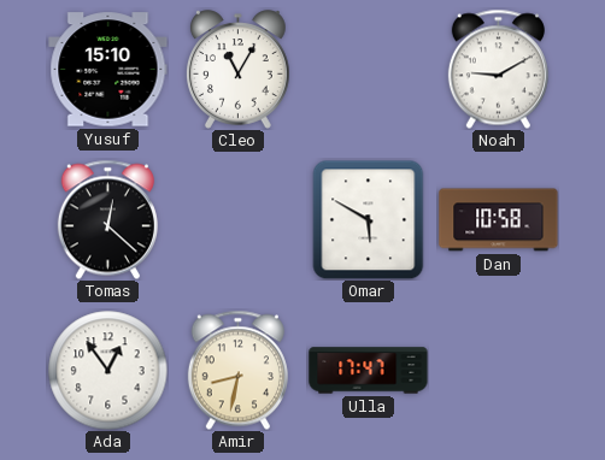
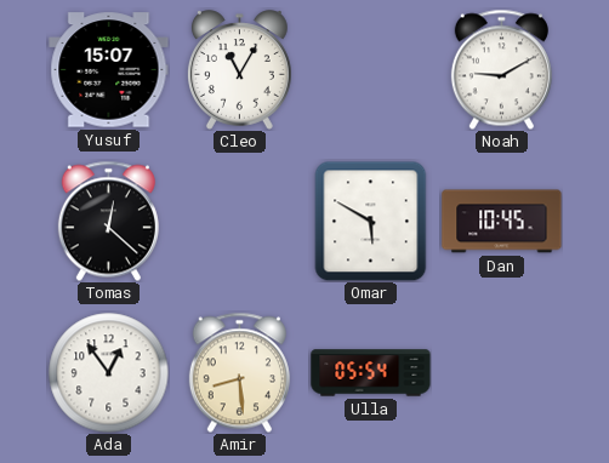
Yusuf: 15:10 -> 15:07
Dan: 10:58 -> 10:45
Amir: 8:32 -> 8:29
Ulla: 17:47 -> 05:54
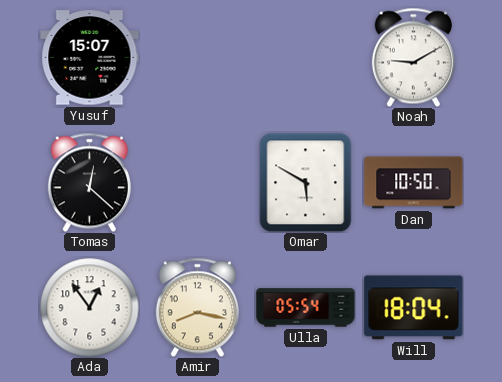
Cleo: 11:05 -> none
Dan: 10:45 -> 10:50
Amir: 8:29 -> 8:17
Will: none -> 18:04
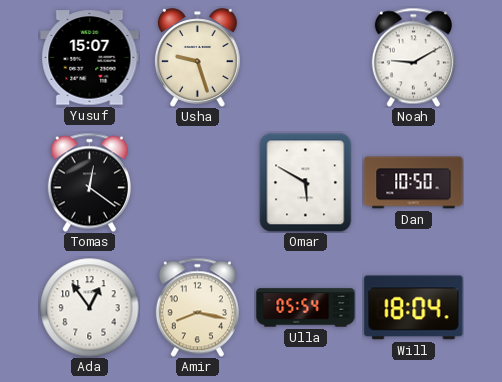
Usha: none -> 9:27
Tomas: 12:22 -> 12:21
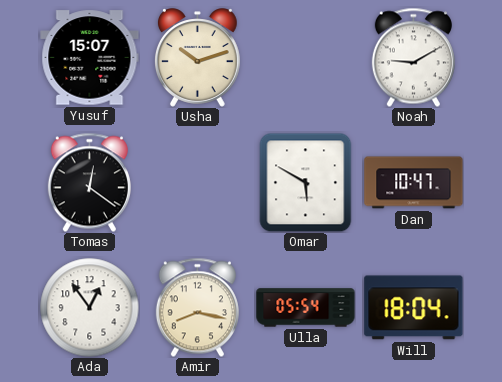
Usha: 9:27 -> 10:12
Dan: 10:50 -> 10:47
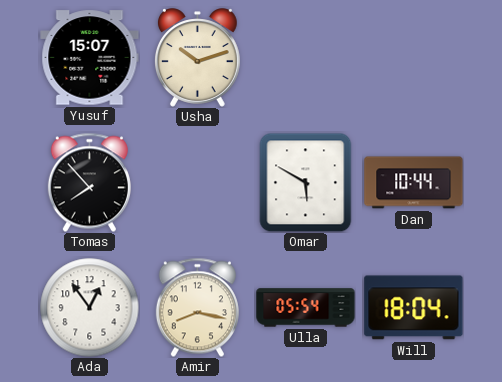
Noah: 9:10 -> none
Tomas: 12:21 -> 7:53
Dan: 10:47 -> 10:44
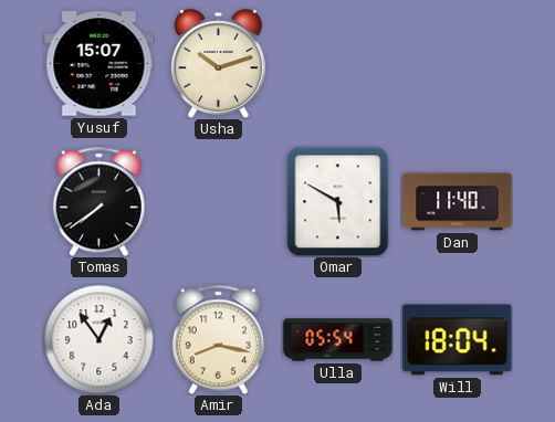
Tomas: 7:53 -> 7:39
Dan: 10:44 -> 11:40
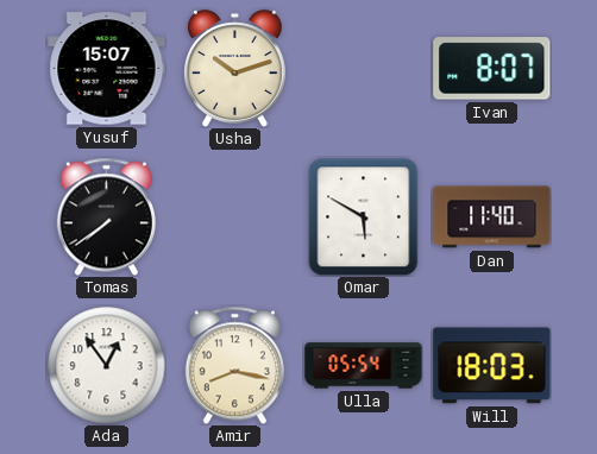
Ivan: none -> 8:07
Will: 18:04 -> 18:03
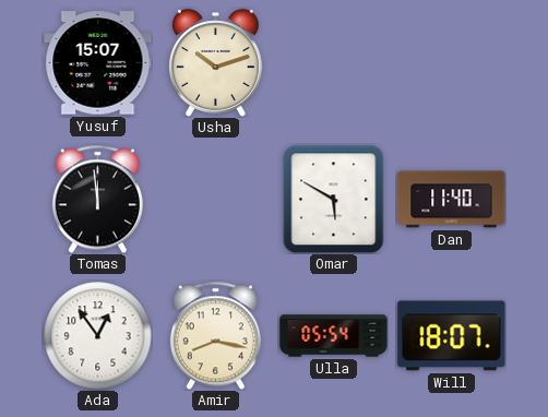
Ivan: 8:07 -> none
Tomas: 7:39 -> 11:59
Will: 18:03 -> 18:07
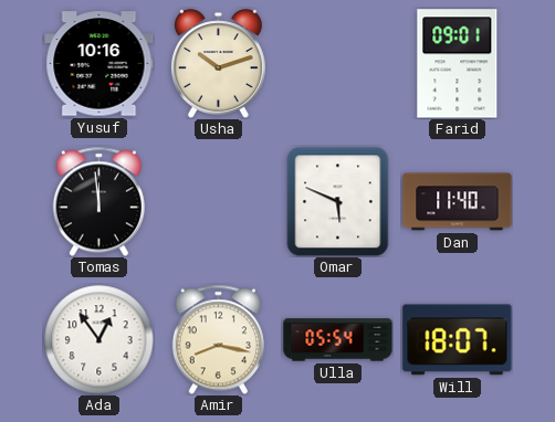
Yusuf: 15:07 -> 10:16
Farid: none -> 09:01
Omar: 5:50 -> 5:49
